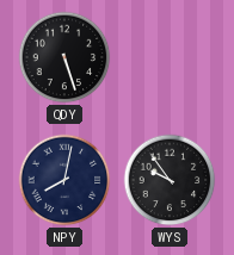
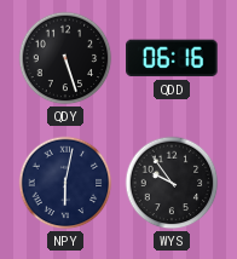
QDD: none -> 06:16
NPY: 8:02 -> 6:02
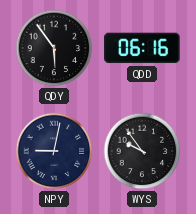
QDY: 5:27 -> 5:54
NPY: 6:02 -> 9:02
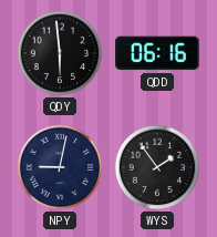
QDY: 5:54 -> 5:59
WYS: 9:54 -> 1:54
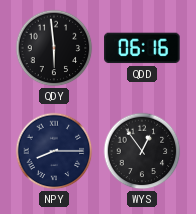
NPY: 9:02 -> 8:15
WYS: 1:54 -> 12:54
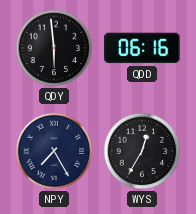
NPY: 8:15 -> 7:25
WYS: 12:54 -> 12:35
